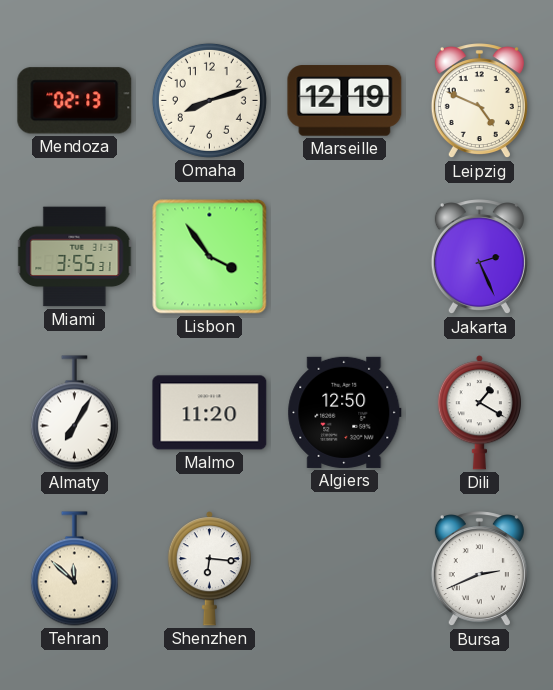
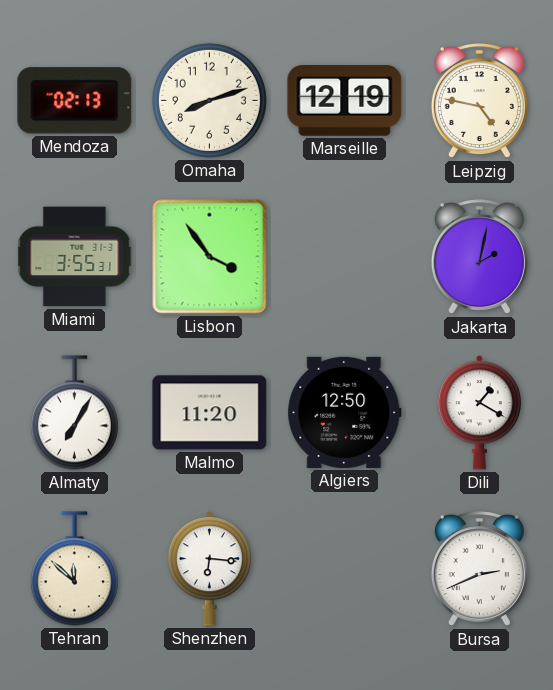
Leipzig: 4:49 -> 4:47
Jakarta: 2:26 -> 2:02
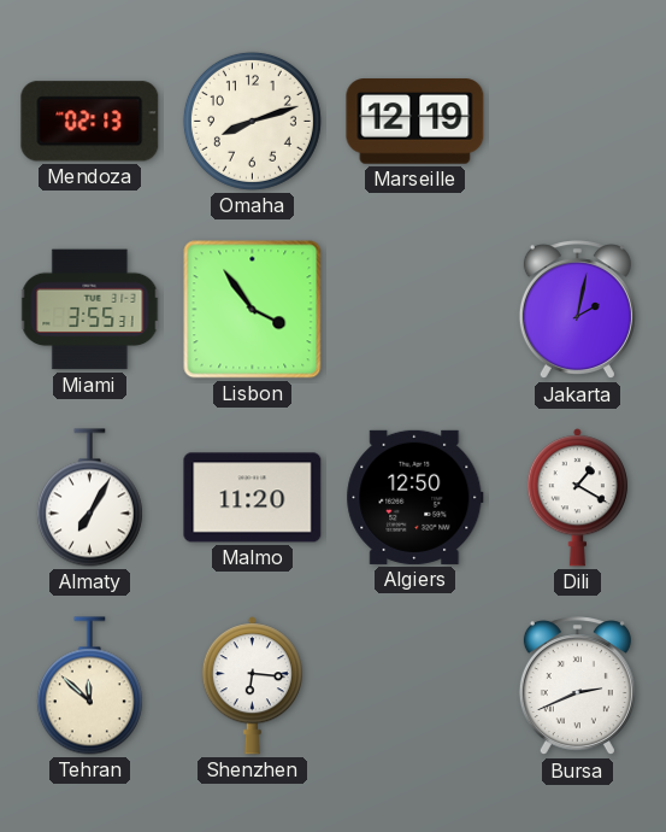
Leipzig: 4:47 -> none
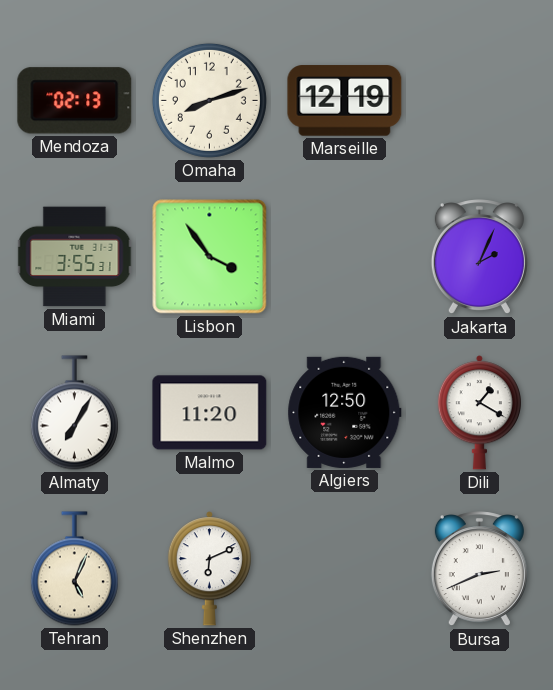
Jakarta: 2:02 -> 2:04
Tehran: 11:52 -> 5:04
Shenzhen: 6:16 -> 6:11
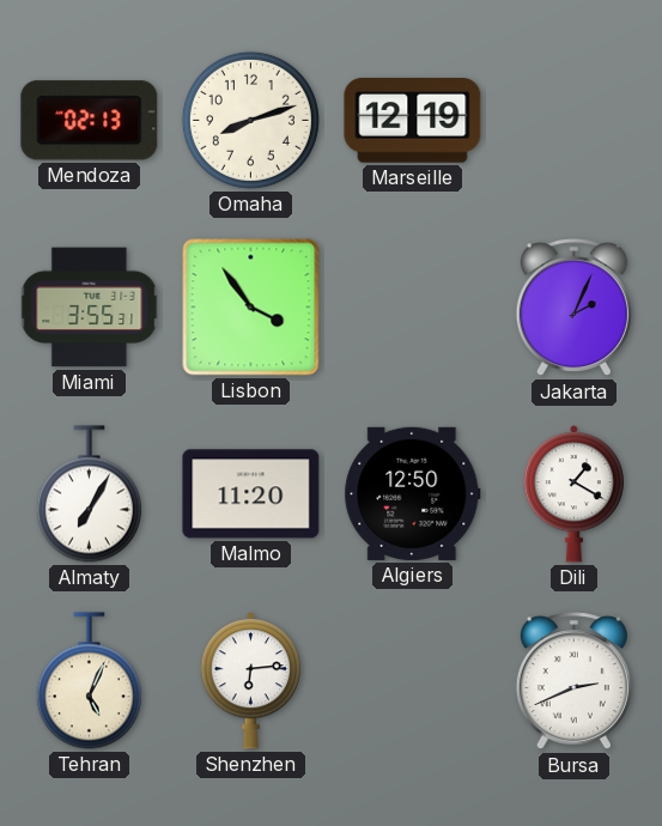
Shenzhen: 6:11 -> 6:14
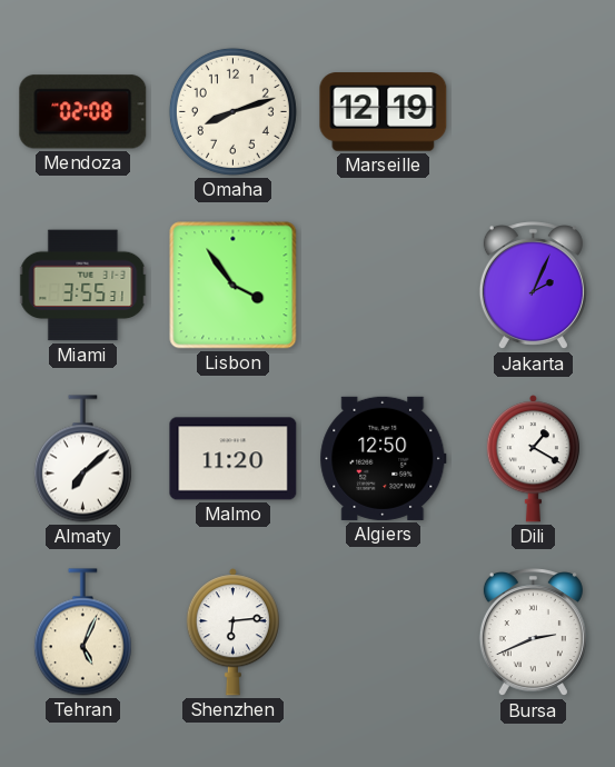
Mendoza: 02:13 -> 02:08
Almaty: 7:05 -> 7:08
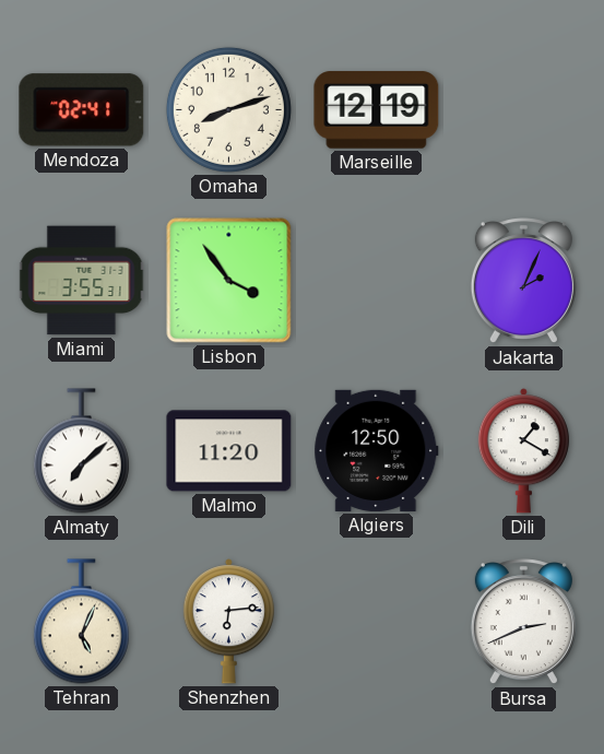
Mendoza: 02:08 -> 02:41
